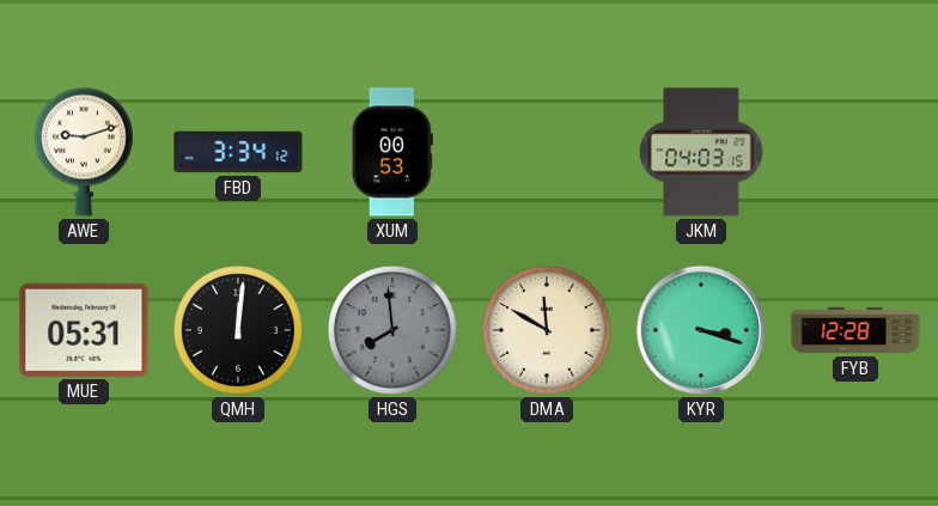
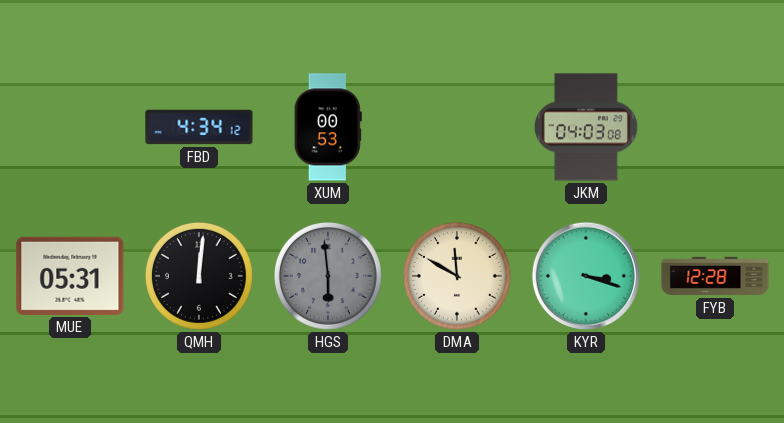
AWE: 9:12 -> none
FBD: 3:34 -> 4:34
JKM: 04:03:15 -> 04:03:08
HGS: 7:59 -> 5:59
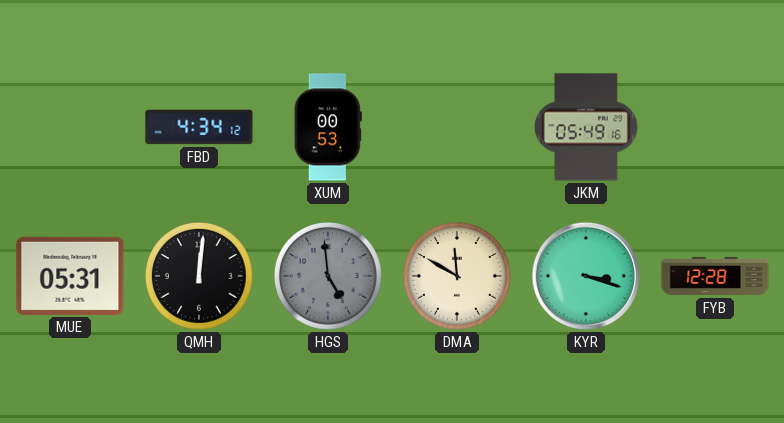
JKM: 04:03 -> 05:49
HGS: 5:59 -> 4:59
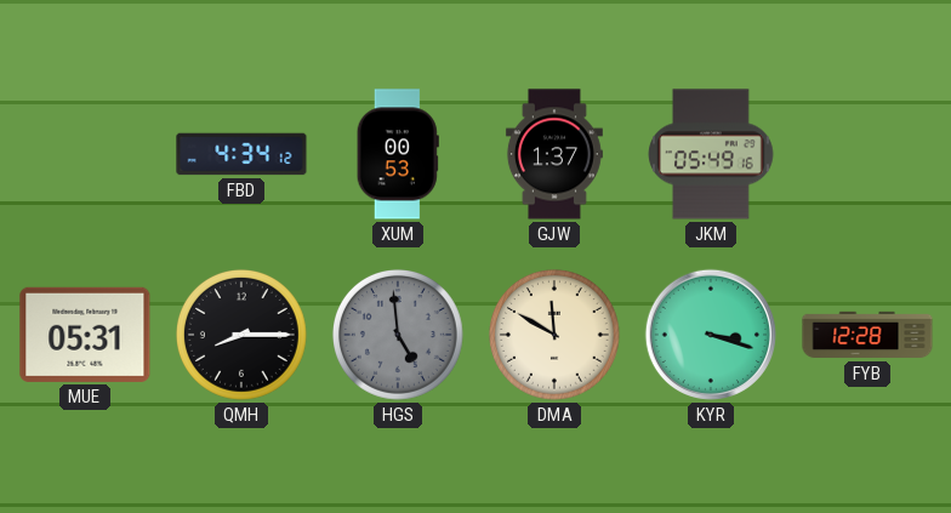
GJW: none -> 1:37
QMH: 12:01 -> 8:15
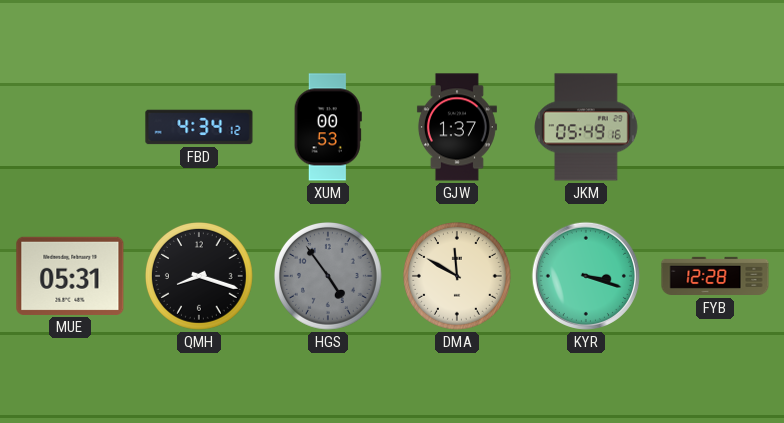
QMH: 8:15 -> 8:18
HGS: 4:59 -> 4:54
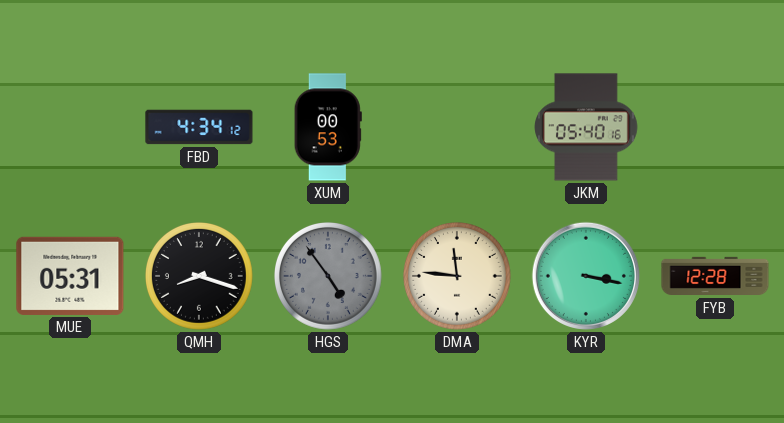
GJW: 1:37 -> none
JKM: 05:49 -> 05:40
DMA: 11:50 -> 11:46
KYR: 3:18 -> 3:17
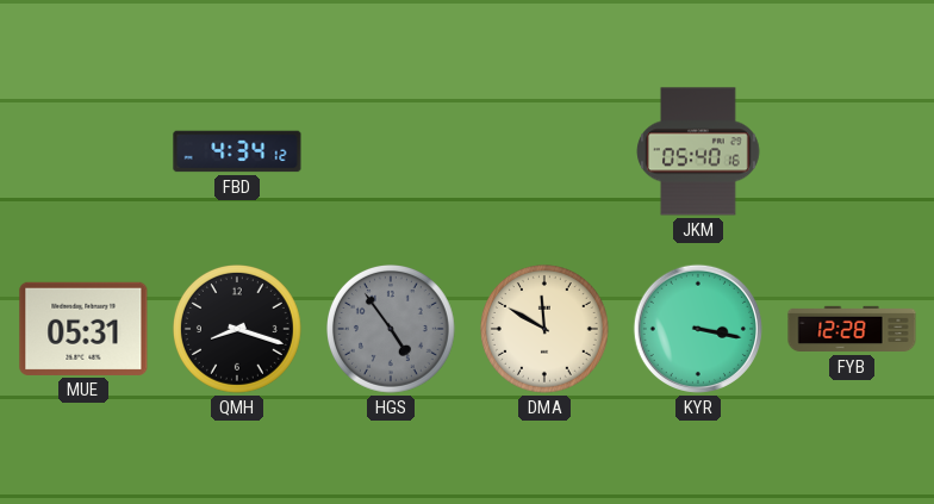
XUM: 00:53 -> none
DMA: 11:46 -> 11:50
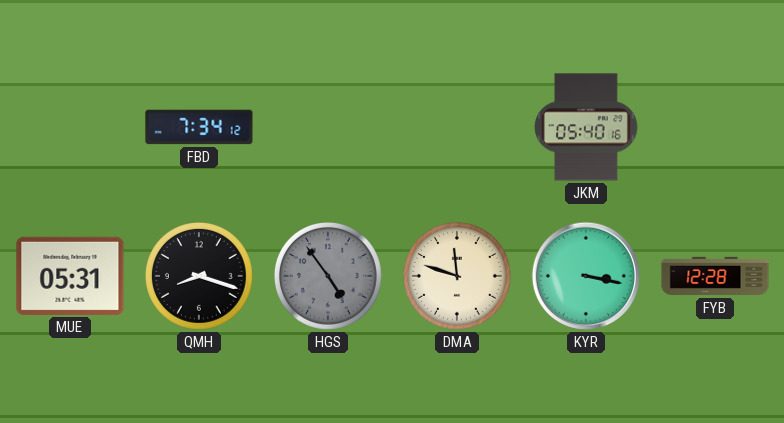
FBD: 4:34 -> 7:34
DMA: 11:50 -> 11:48
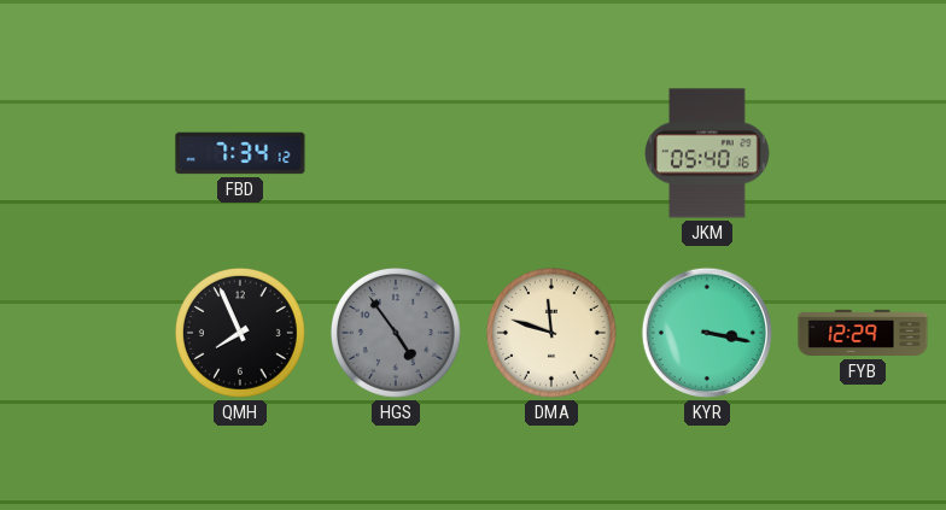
MUE: 05:31 -> none
QMH: 8:18 -> 7:56
FYB: 12:28 -> 12:29
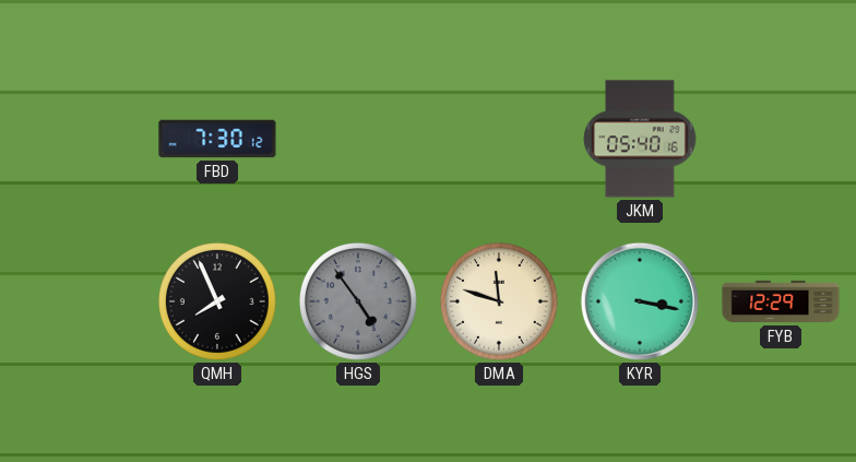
FBD: 7:34 -> 7:30
